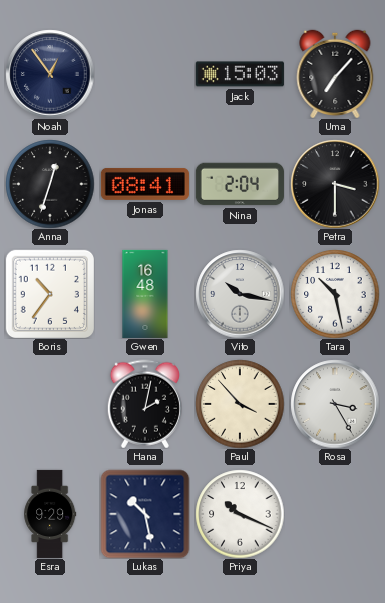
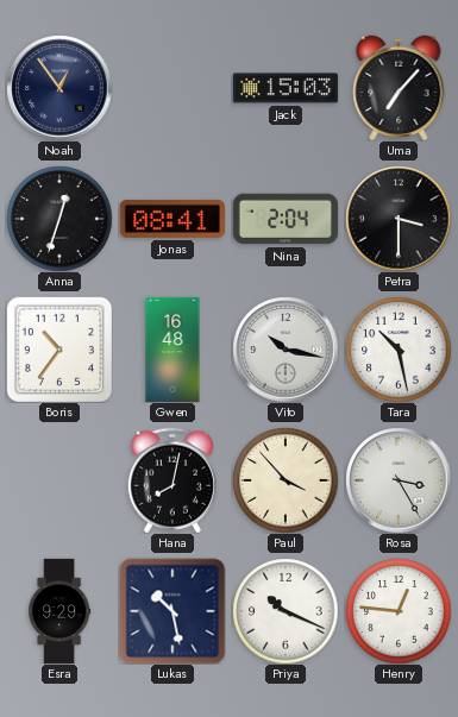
Hana: 2:02 -> 8:02
Henry: none -> 12:46
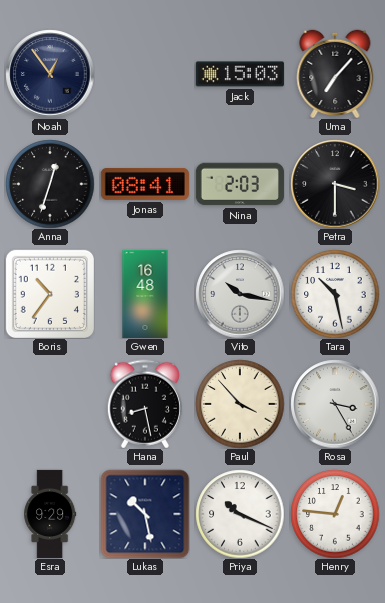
Nina: 2:04 -> 2:03
Hana: 8:02 -> 8:28
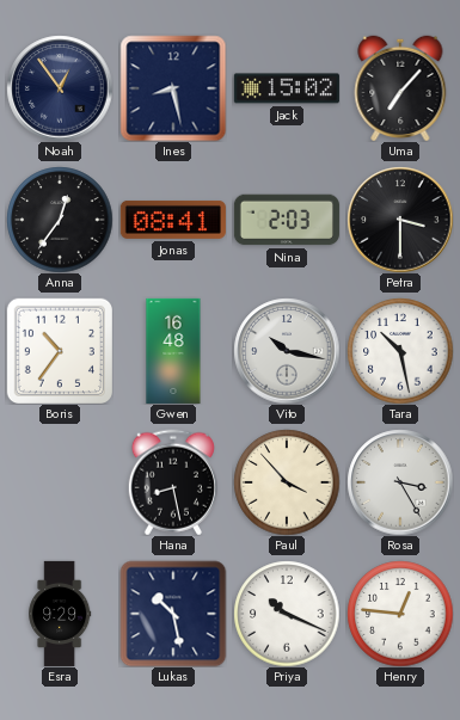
Ines: none -> 8:28
Jack: 15:03 -> 15:02
Anna: 12:33 -> 12:36
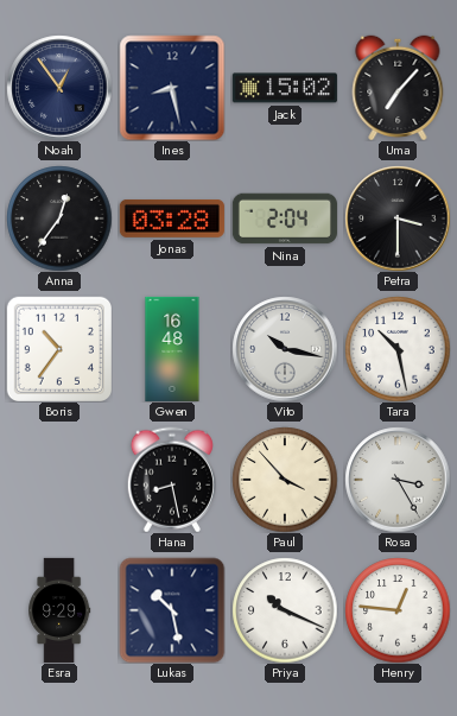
Jonas: 08:41 -> 03:28
Nina: 2:03 -> 2:04
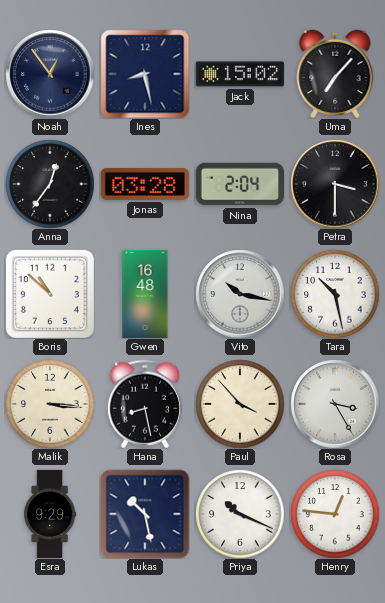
Boris: 10:36 -> 10:52
Malik: none -> 3:16
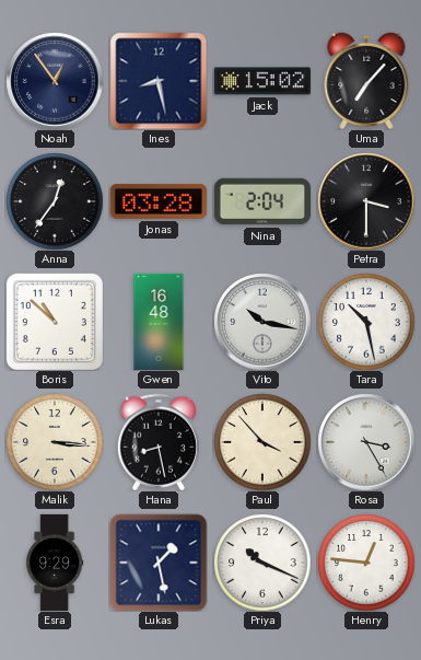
Lukas: 10:28 -> 1:28
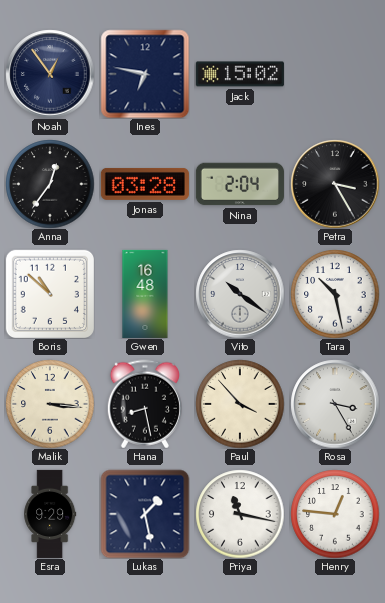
Ines: 8:28 -> 6:47
Uma: 7:07 -> none
Petra: 3:30 -> 3:25
Vito: 10:17 -> 10:21
Priya: 10:19 -> 11:17
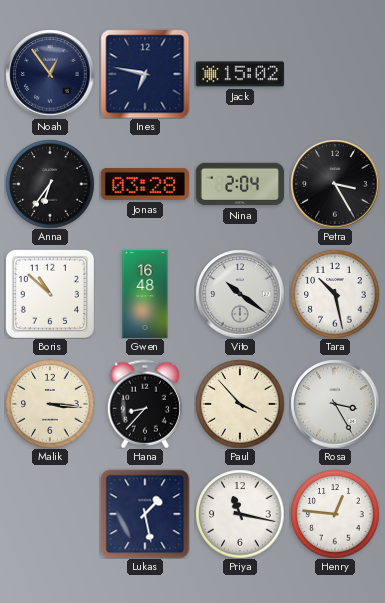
Anna: 12:36 -> 6:36
Hana: 8:28 -> 8:37
Esra: 9:29 -> none
